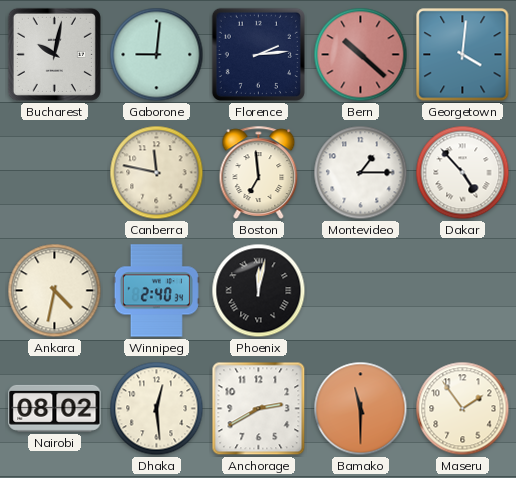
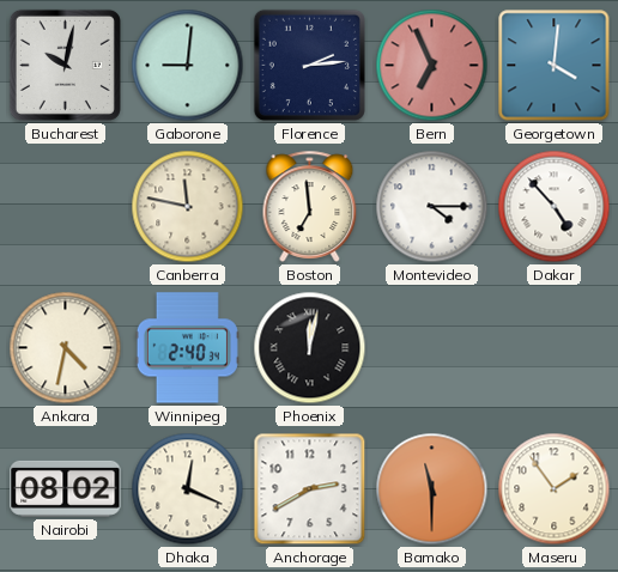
Bern: 10:22 -> 6:56
Montevideo: 1:15 -> 4:15
Dhaka: 12:29 -> 12:19
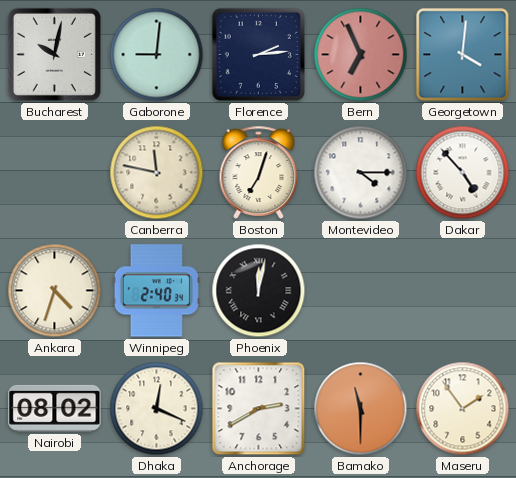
Boston: 6:59 -> 7:03
Ankara: 4:32 -> 4:33
